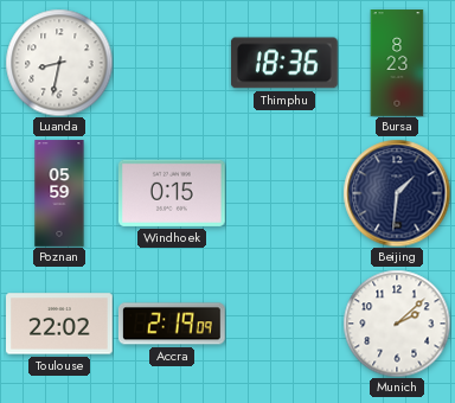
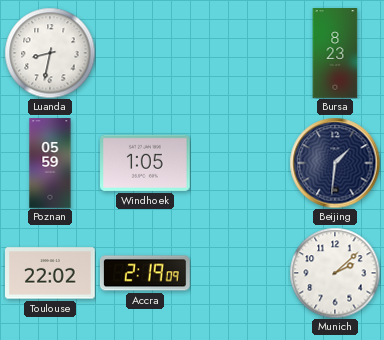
Thimphu: 18:36 -> none
Windhoek: 0:15 -> 1:05
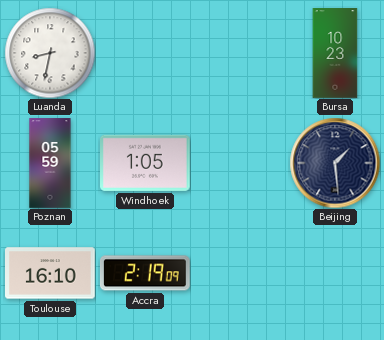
Bursa: 8:23 -> 10:23
Beijing: 1:31 -> 1:29
Toulouse: 22:02 -> 16:10
Munich: 2:08 -> none
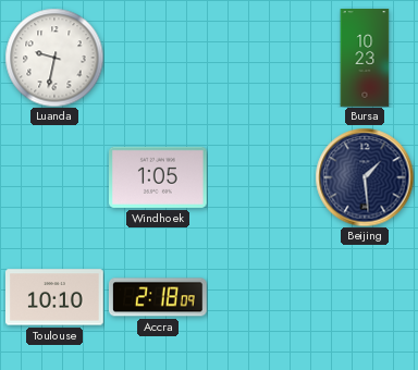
Luanda: 8:32 -> 9:32
Poznan: 05:59 -> none
Toulouse: 16:10 -> 10:10
Accra: 2:19 -> 2:18
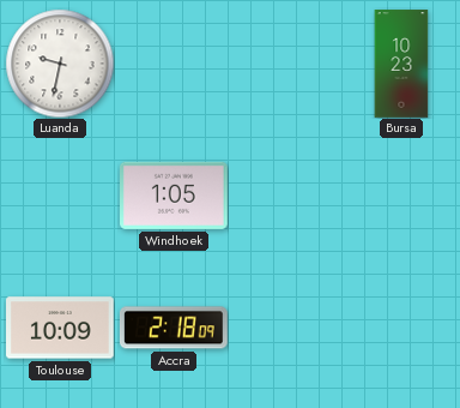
Beijing: 1:29 -> none
Toulouse: 10:10 -> 10:09
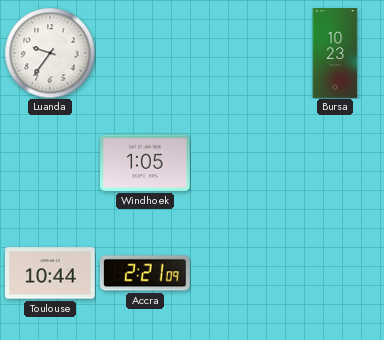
Luanda: 9:32 -> 9:36
Toulouse: 10:09 -> 10:44
Accra: 2:18 -> 2:21
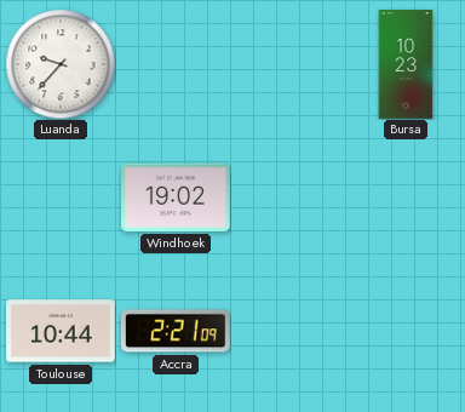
Luanda: 9:36 -> 9:37
Windhoek: 1:05 -> 19:02
